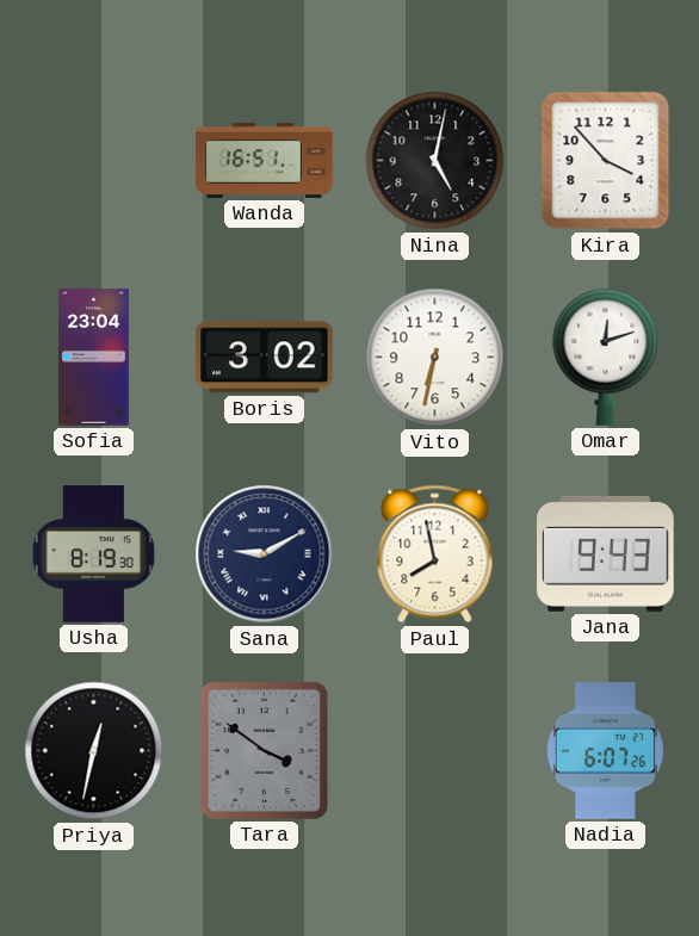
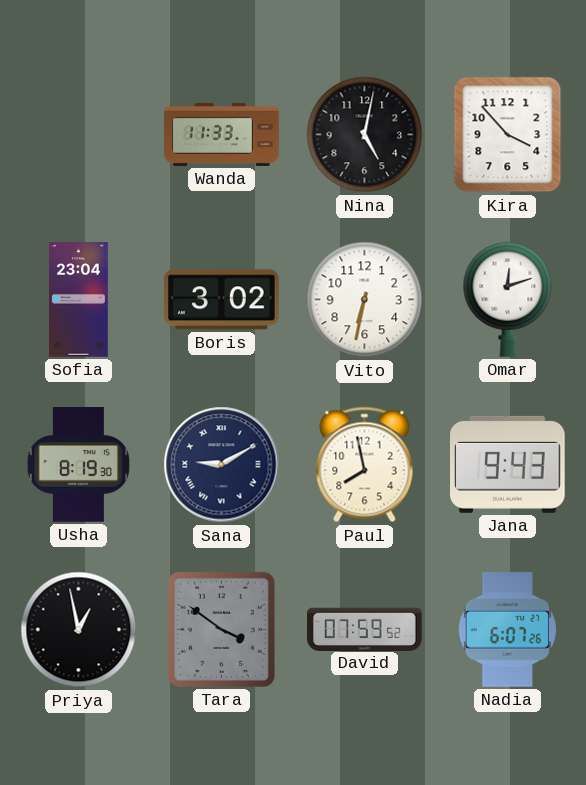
Wanda: 16:51 -> 11:33
Priya: 12:32 -> 12:58
David: none -> 07:59
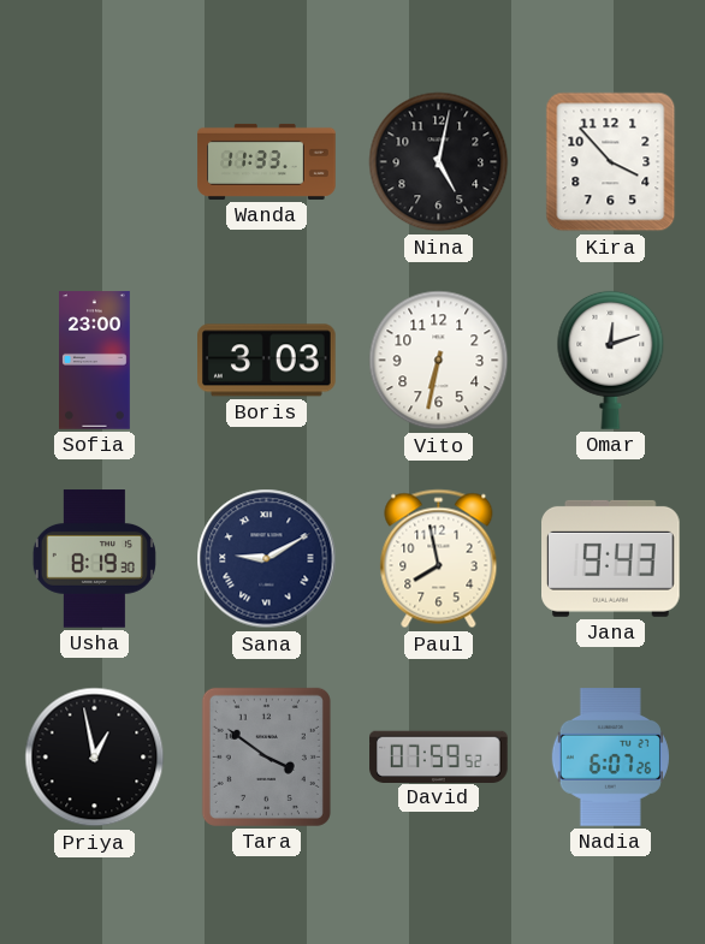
Sofia: 23:04 -> 23:00
Boris: 3:02 -> 3:03
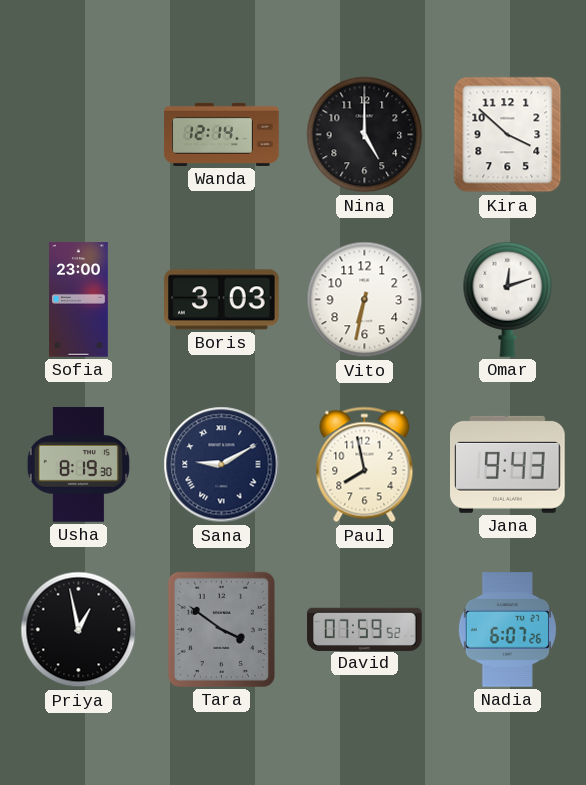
Wanda: 11:33 -> 12:14
Nina: 5:02 -> 5:00
Kira: 3:53 -> 3:52
